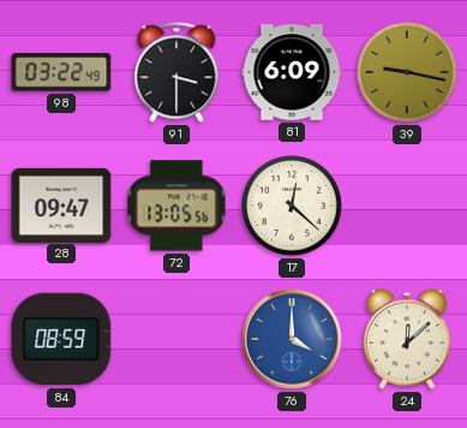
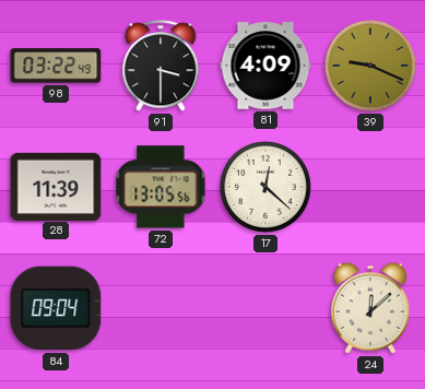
81: 6:09 -> 4:09
39: 9:17 -> 9:19
28: 09:47 -> 11:39
84: 08:59 -> 09:04
76: 4:00 -> none
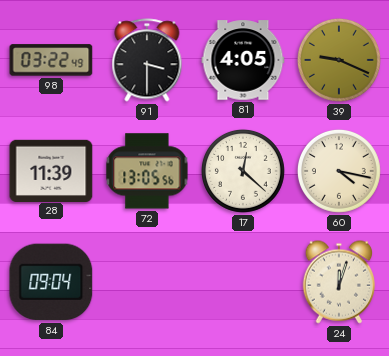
81: 4:09 -> 4:05
60: none -> 4:17
24: 12:08 -> 12:03
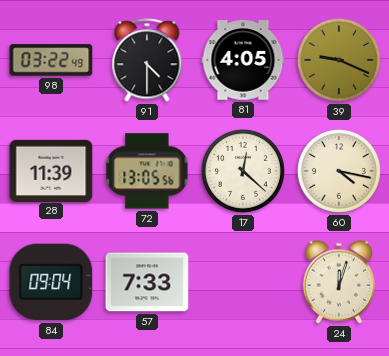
91: 3:30 -> 4:30
57: none -> 7:33
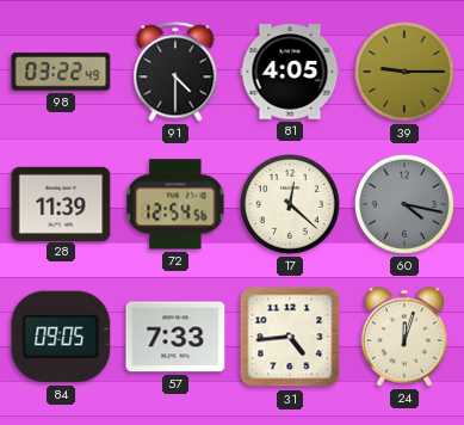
39: 9:19 -> 9:15
72: 13:05 -> 12:54
60 dial: cream -> grey
84: 09:04 -> 09:05
31: none -> 4:44
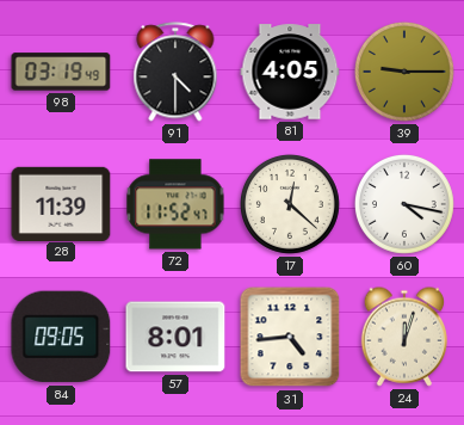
98: 03:22 -> 03:19
72: 12:54 -> 11:52
60 dial: grey -> white
57: 7:33 -> 8:01
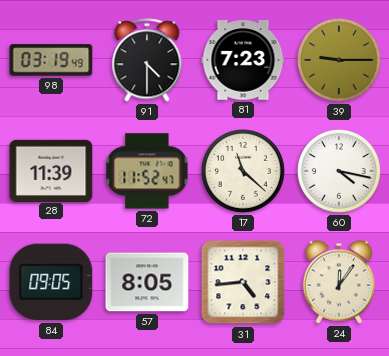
81: 4:05 -> 7:23
17: 12:22 -> 11:22
57: 8:01 -> 8:05
24: 12:03 -> 12:06
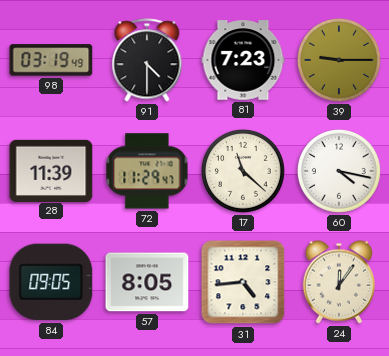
72: 11:52 -> 11:29
